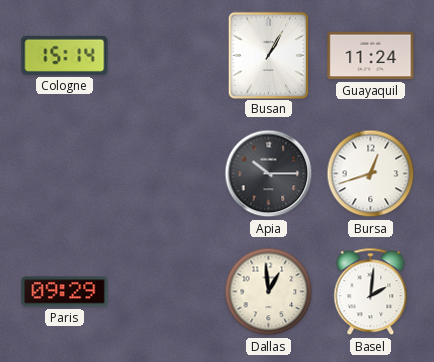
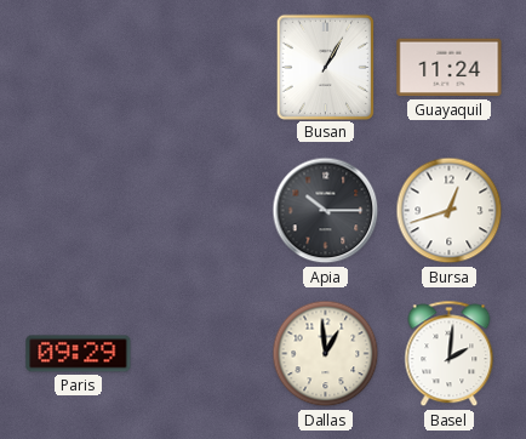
Cologne: 15:14 -> none
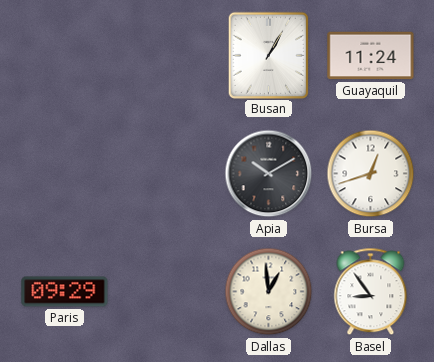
Apia: 10:15 -> 10:10
Basel: 2:01 -> 8:54
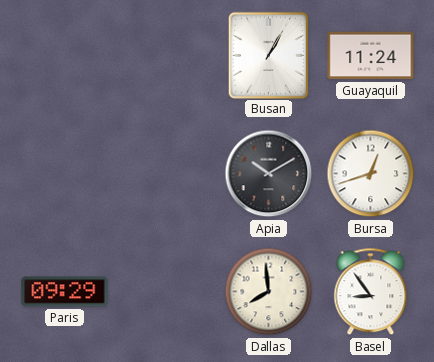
Dallas: 12:59 -> 7:59
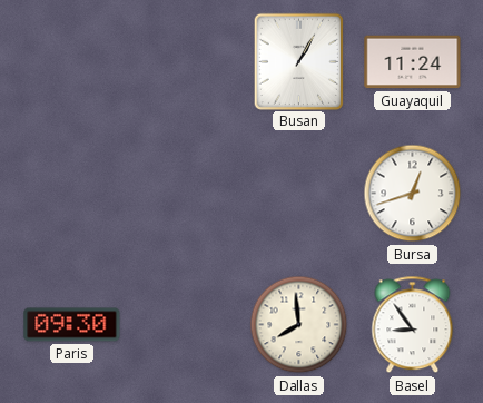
Apia: 10:10 -> none
Paris: 09:29 -> 09:30
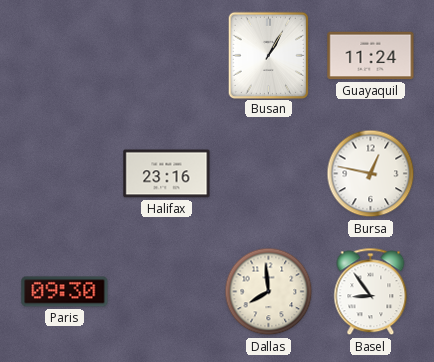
Halifax: none -> 23:16
Bursa: 12:42 -> 12:47
